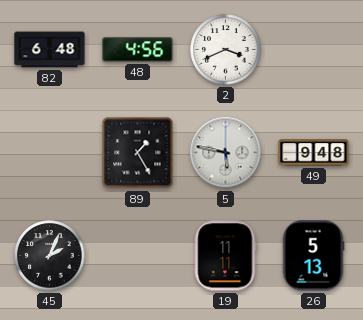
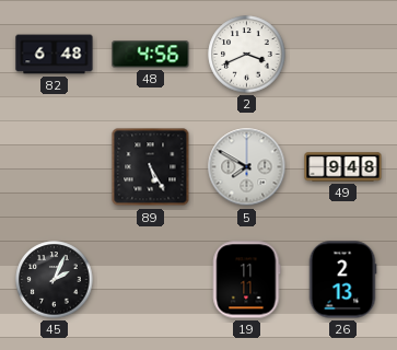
89: 1:25 -> 5:25
5: 5:47 -> 7:50
26: 5:13 -> 2:13
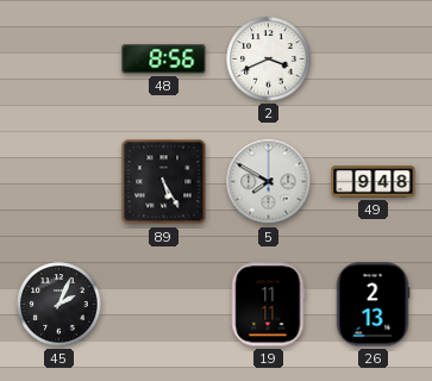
82: 6:48 -> none
48: 4:56 -> 8:56
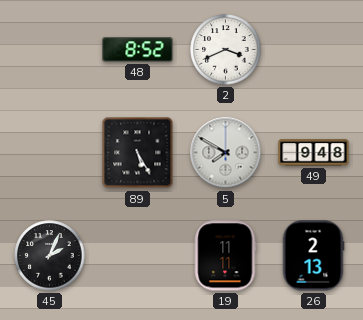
48: 8:56 -> 8:52
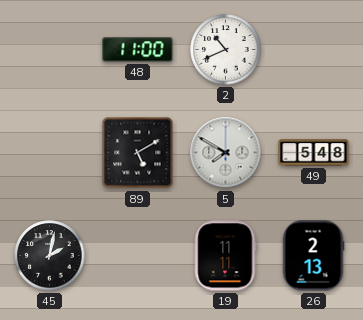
48: 8:52 -> 11:00
2: 3:41 -> 10:41
89: 5:25 -> 5:10
49: 9:48 -> 5:48
45: 2:04 -> 2:02
